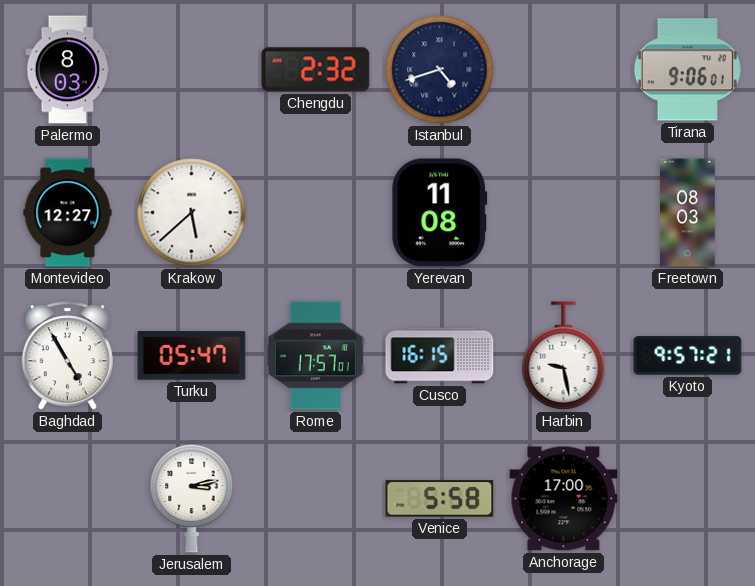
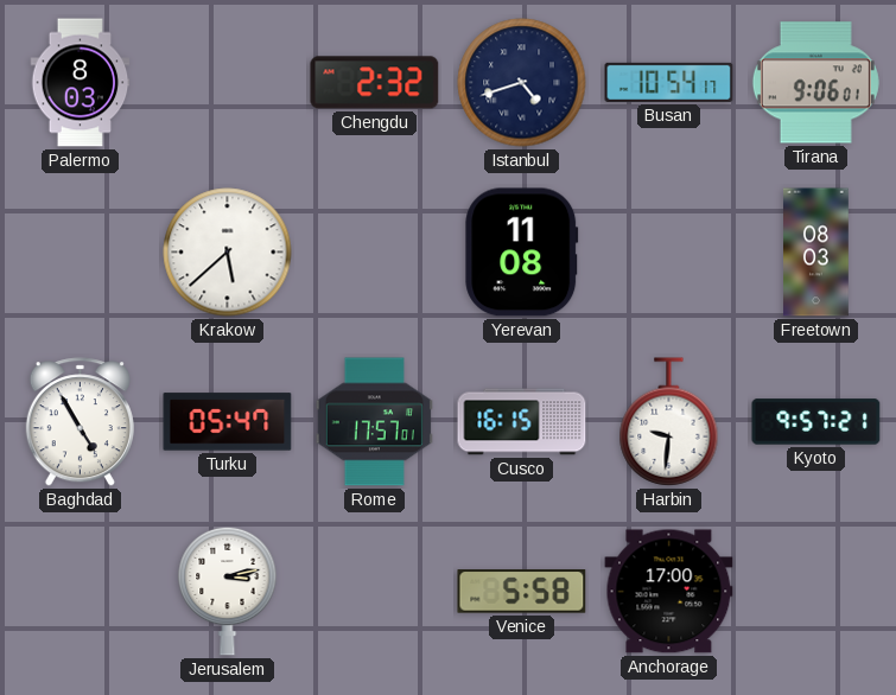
Busan: none -> 10:54
Montevideo: 12:27 -> none
Harbin: 9:28 -> 9:31
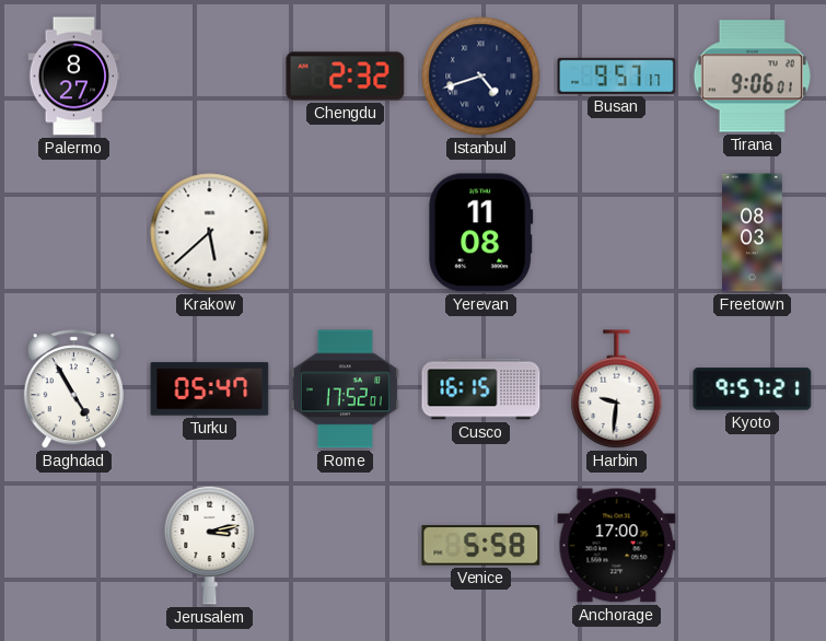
Palermo: 8:03 -> 8:27
Busan: 10:54 -> 9:57
Rome: 17:57 -> 17:52
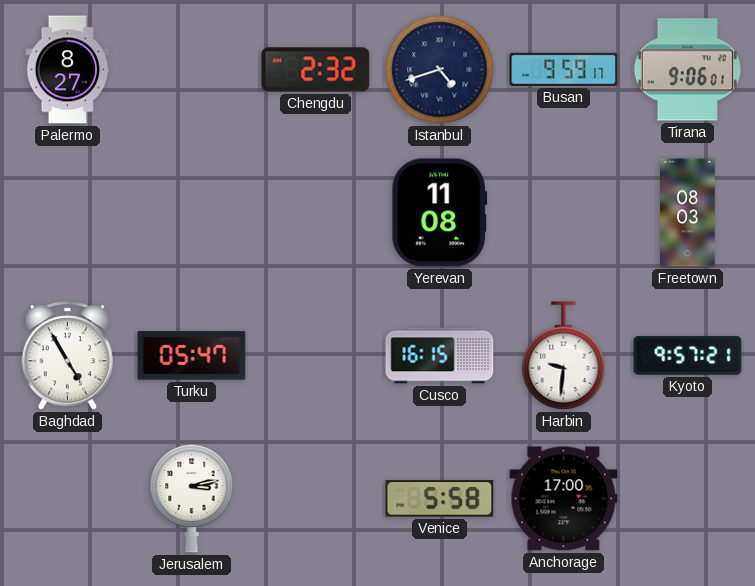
Busan: 9:57 -> 9:59
Krakow: 5:38 -> none
Rome: 17:52 -> none
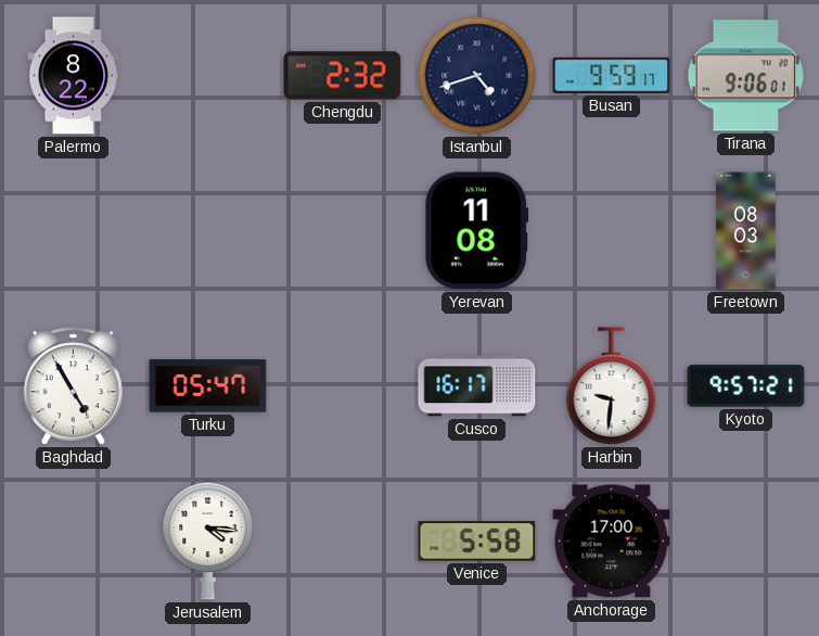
Palermo: 8:27 -> 8:22
Cusco: 16:15 -> 16:17
Jerusalem: 3:13 -> 4:16
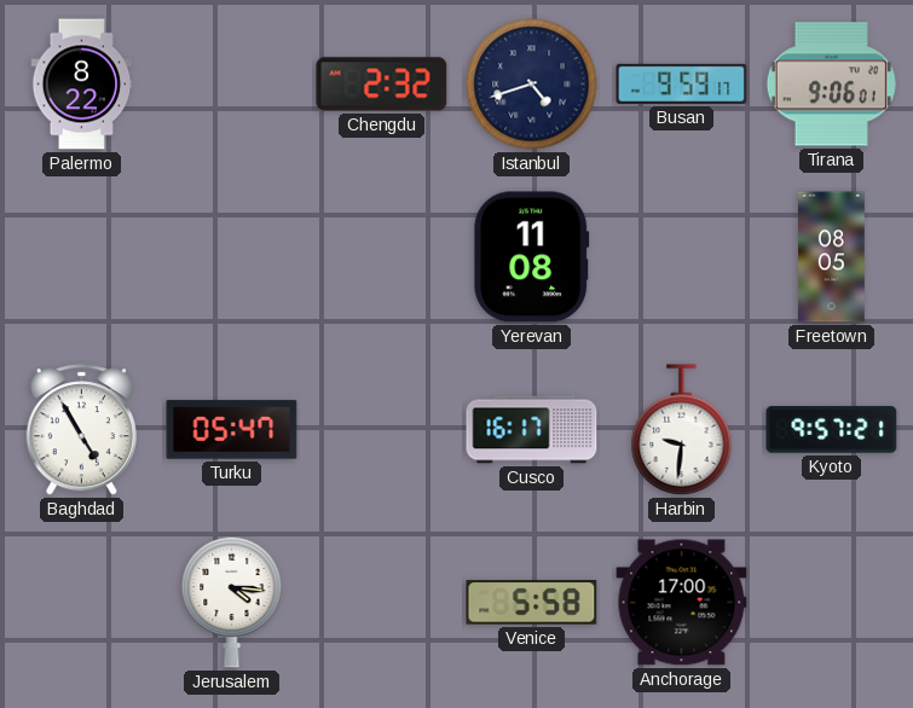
Freetown: 08:03 -> 08:05
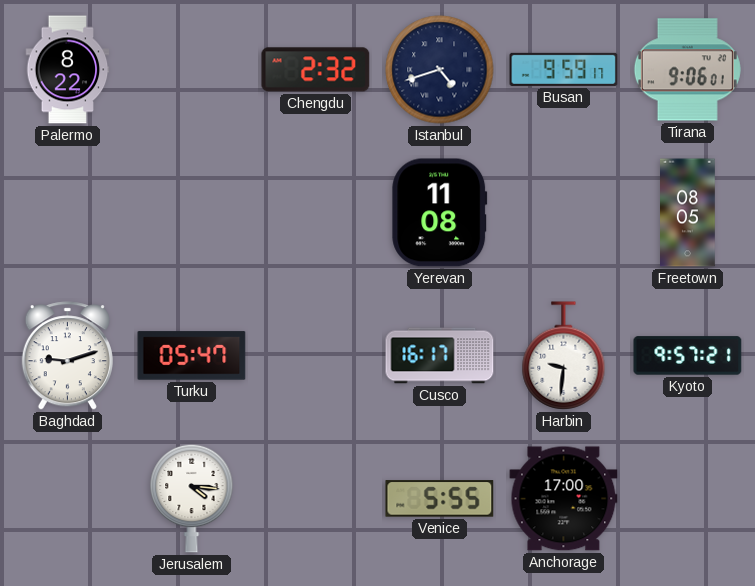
Baghdad: 4:55 -> 9:12
Venice: 5:58 -> 5:55
